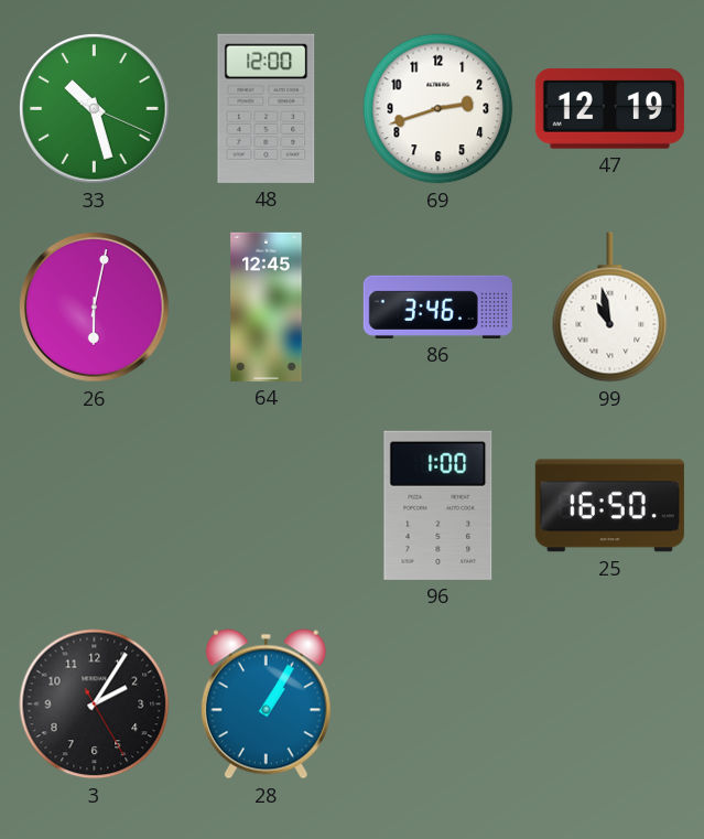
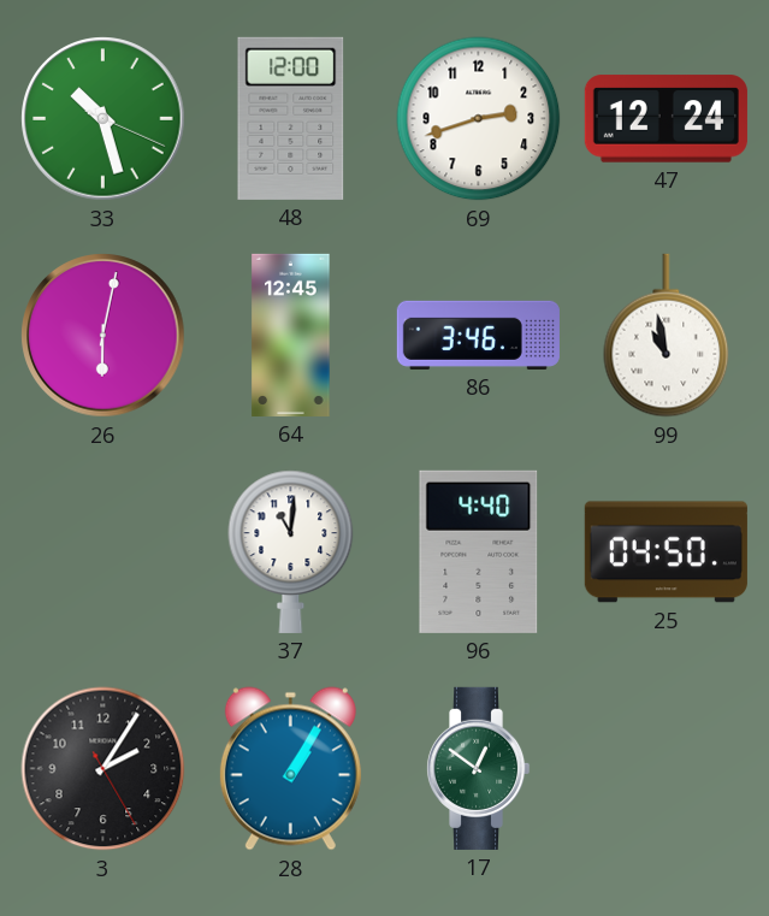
47: 12:19 -> 12:24
37: none -> 11:01
96: 1:00 -> 4:40
25: 16:50 -> 04:50
17: none -> 12:51
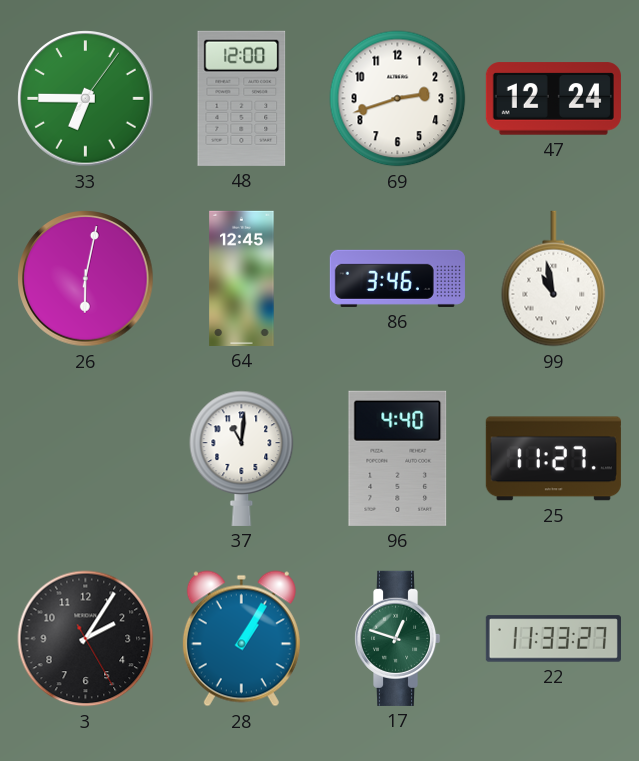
33: 10:27 -> 6:45
25: 04:50 -> 11:27
17: 12:51 -> 12:48
22: none -> 11:33
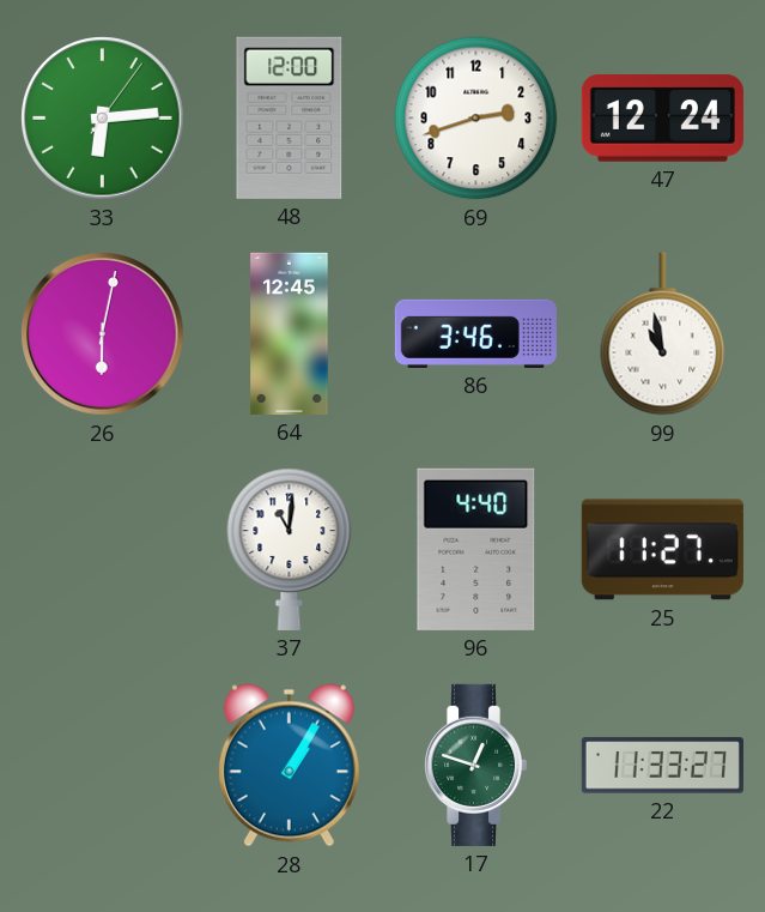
33: 6:45 -> 6:14
3: 2:05 -> none
